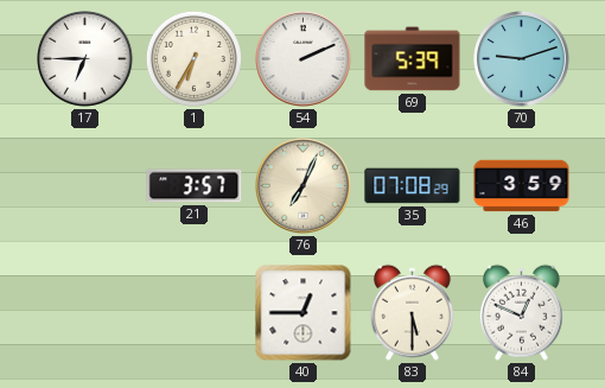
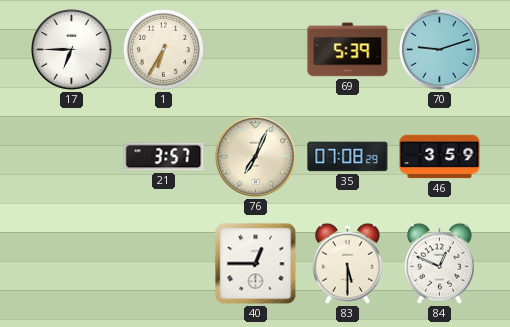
54: 2:11 -> none
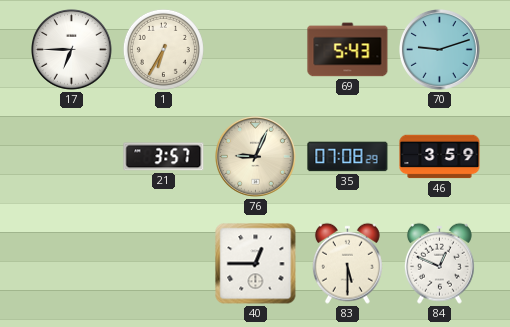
69: 5:39 -> 5:43
76: 7:04 -> 9:04
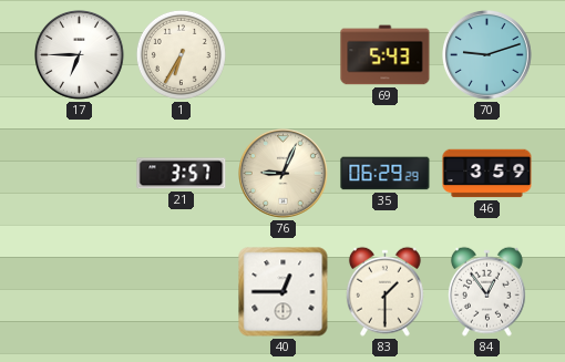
35: 07:08 -> 06:29
83: 5:30 -> 1:30
84: 12:49 -> 12:54
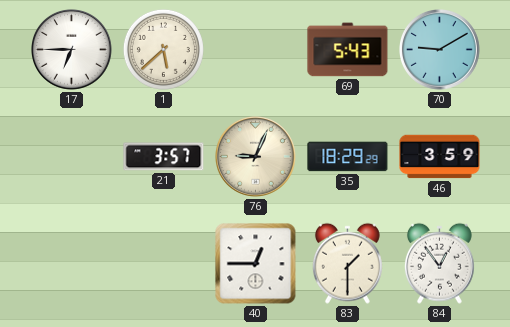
1: 6:35 -> 5:38
70: 9:12 -> 9:10
35: 06:29 -> 18:29
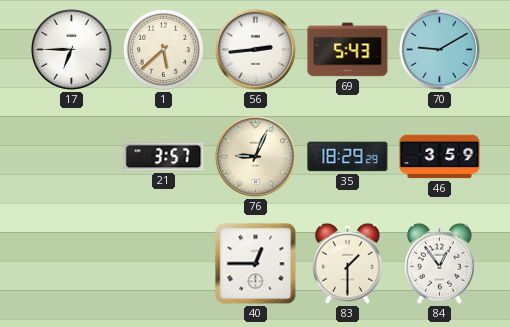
56: none -> 2:44
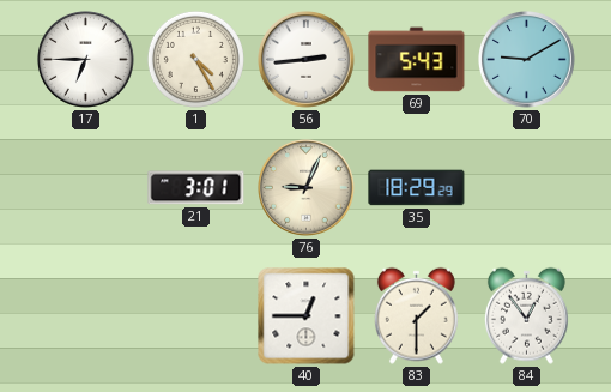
1: 5:38 -> 4:25
21: 3:57 -> 3:01
46: 3:59 -> none
